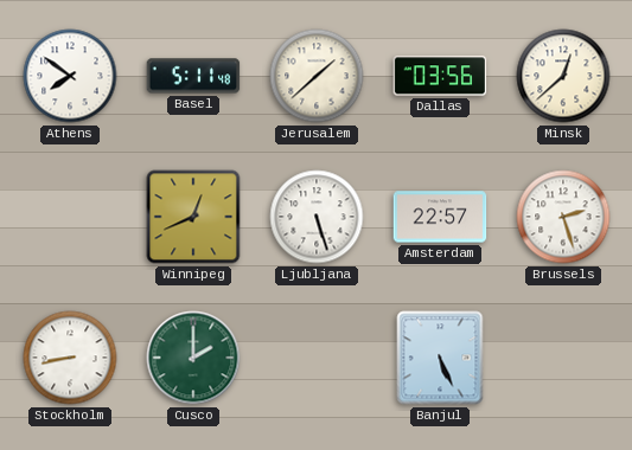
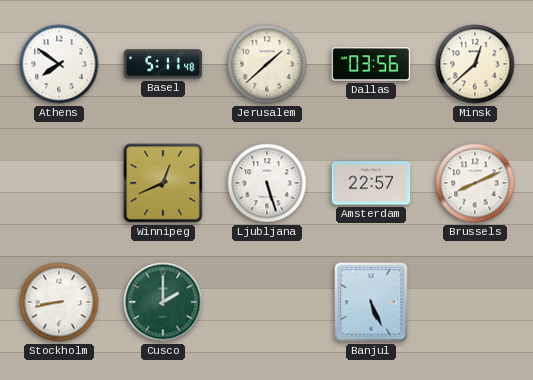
Brussels: 2:27 -> 8:11
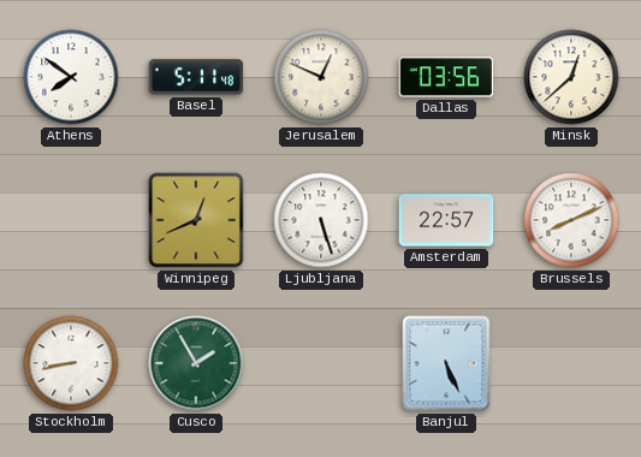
Jerusalem: 1:38 -> 12:49
Cusco: 2:00 -> 1:55
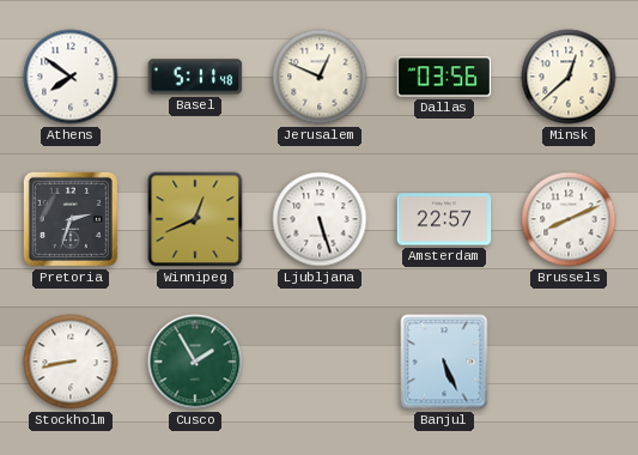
Pretoria: none -> 2:33
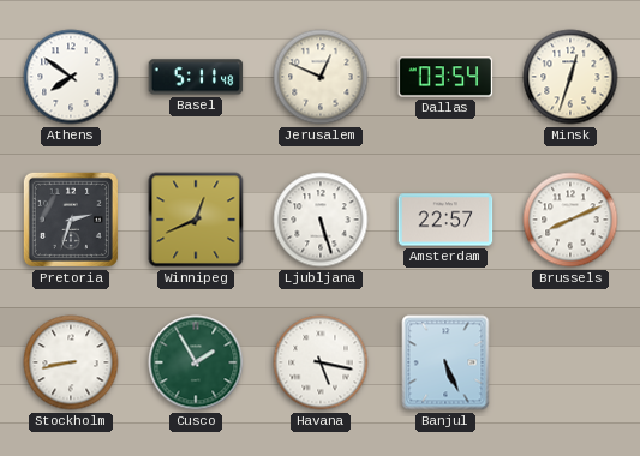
Dallas: 03:56 -> 03:54
Minsk: 12:38 -> 12:33
Havana: none -> 5:17
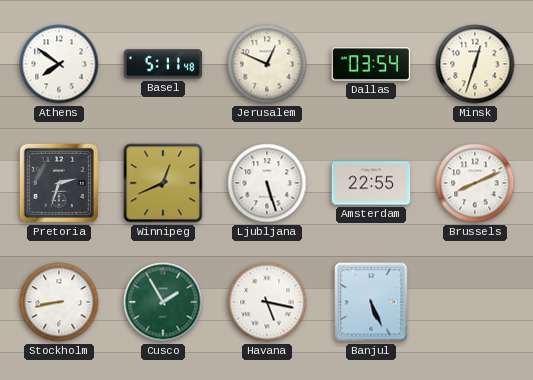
Amsterdam: 22:57 -> 22:55
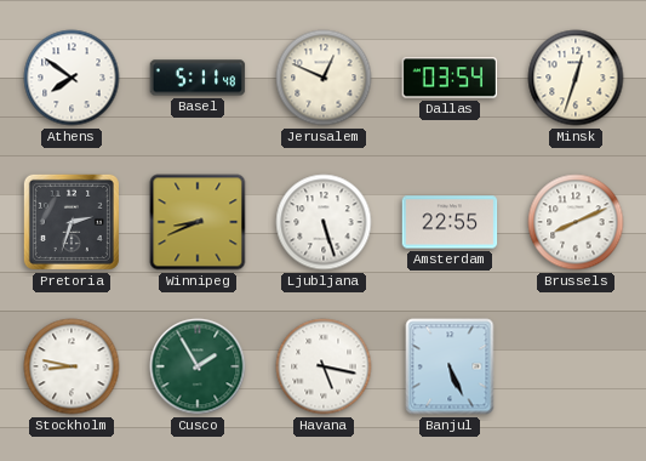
Winnipeg: 12:41 -> 8:41
Stockholm: 8:43 -> 8:47
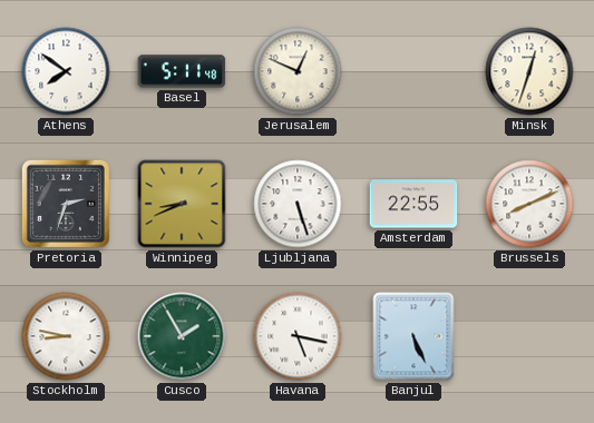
Dallas: 03:54 -> none
